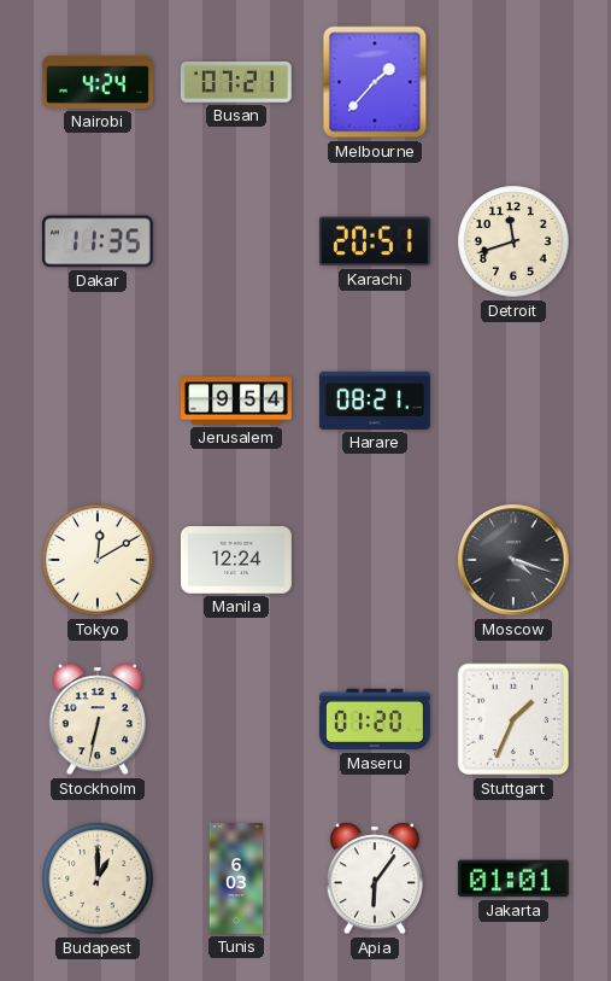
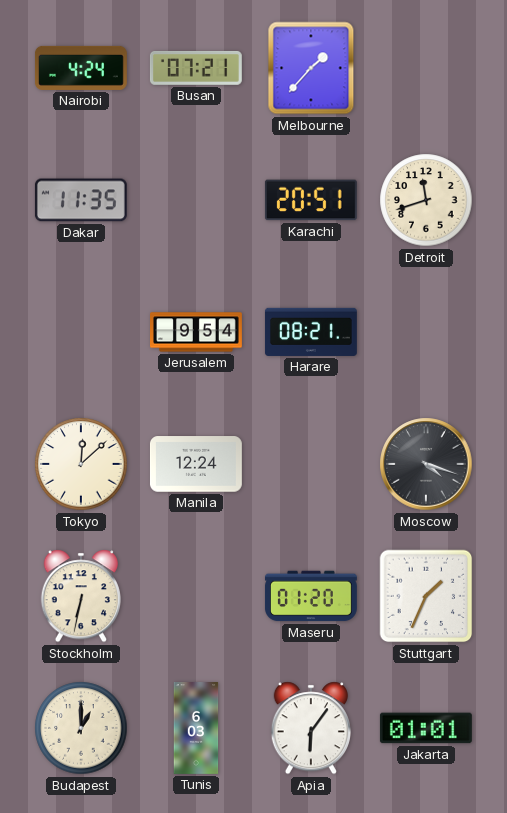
Tokyo: 12:10 -> 12:08
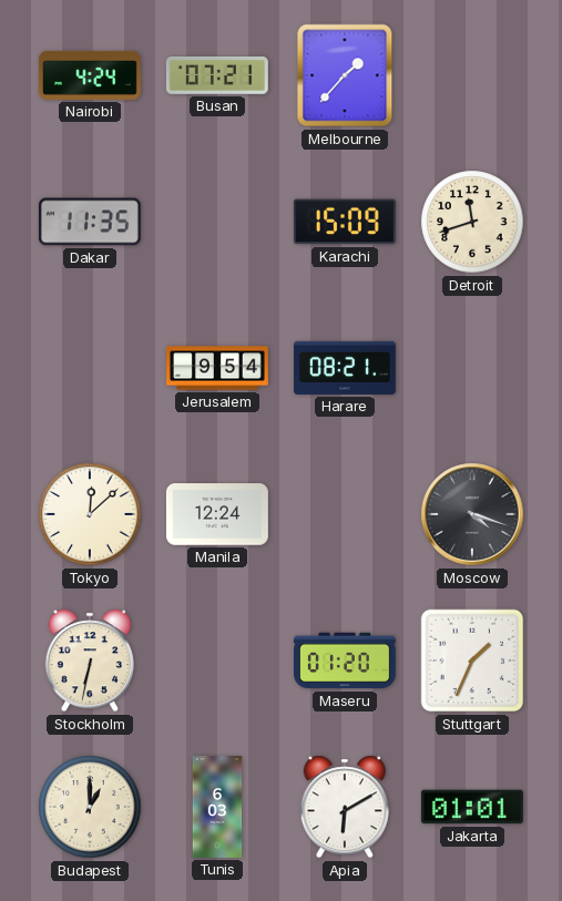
Karachi: 20:51 -> 15:09
Apia: 6:06 -> 6:10
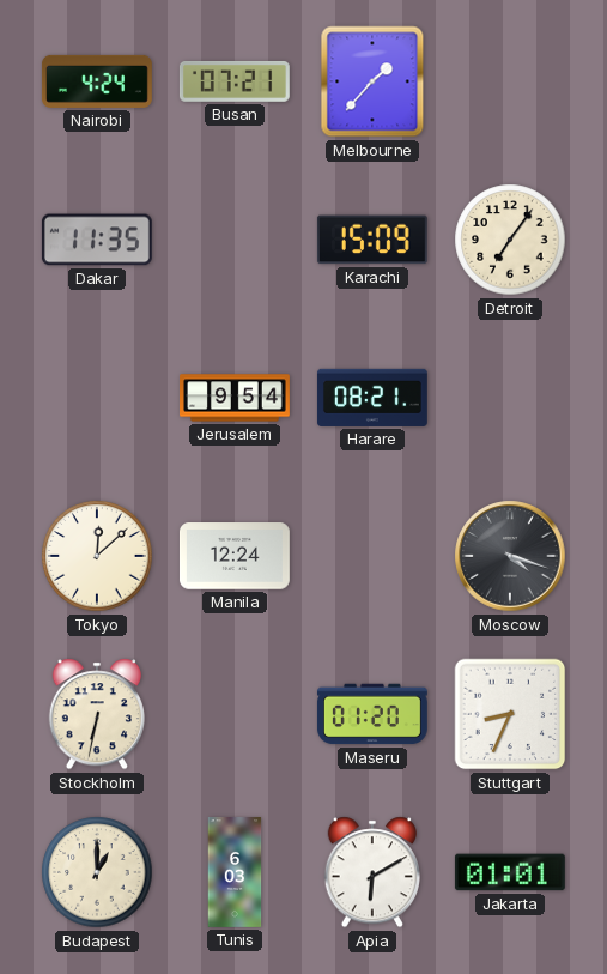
Detroit: 11:42 -> 7:06
Stuttgart: 1:34 -> 8:34
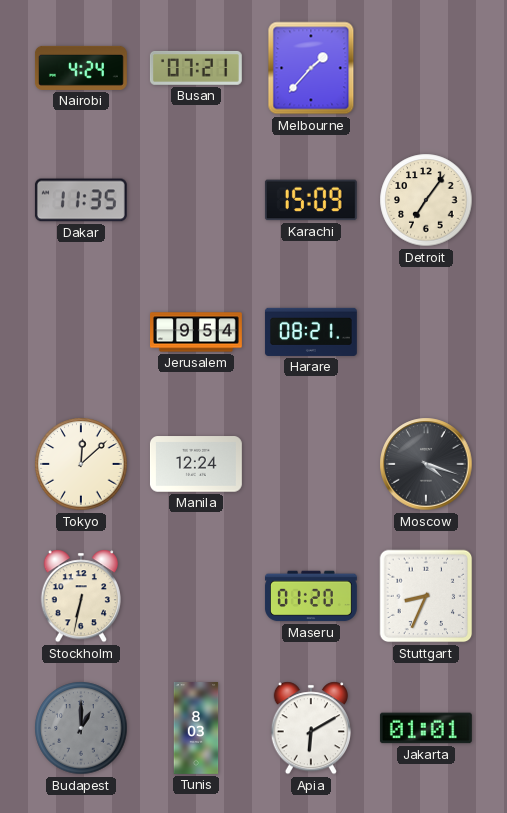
Budapest dial: cream -> grey
Tunis: 6:03 -> 8:03
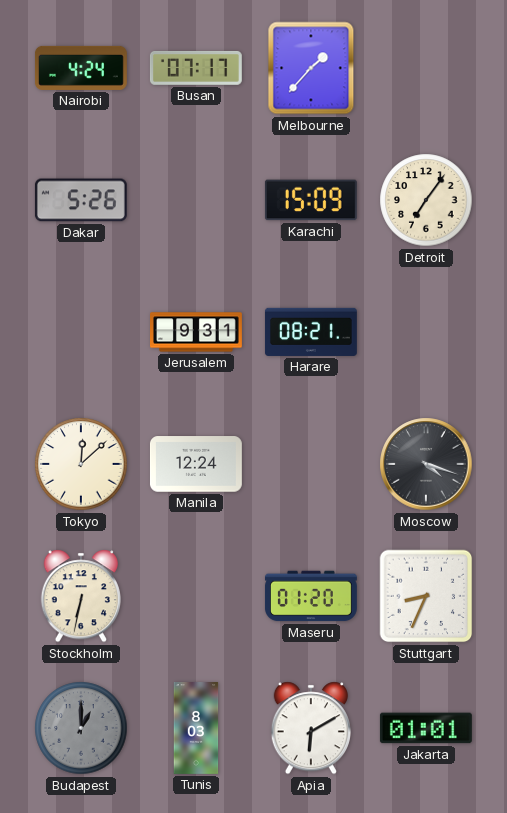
Busan: 07:21 -> 07:17
Dakar: 11:35 -> 5:26
Jerusalem: 9:54 -> 9:31
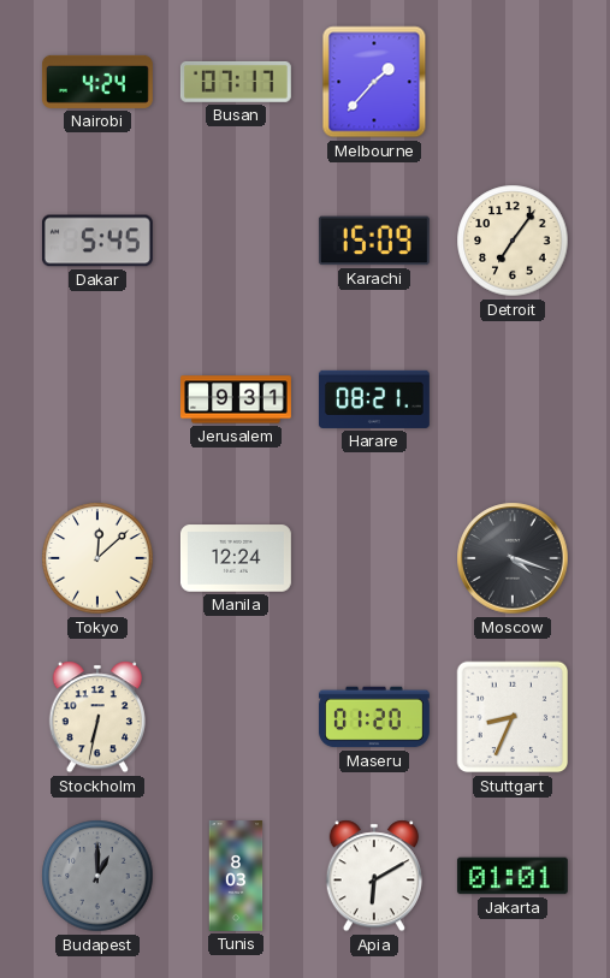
Dakar: 5:26 -> 5:45
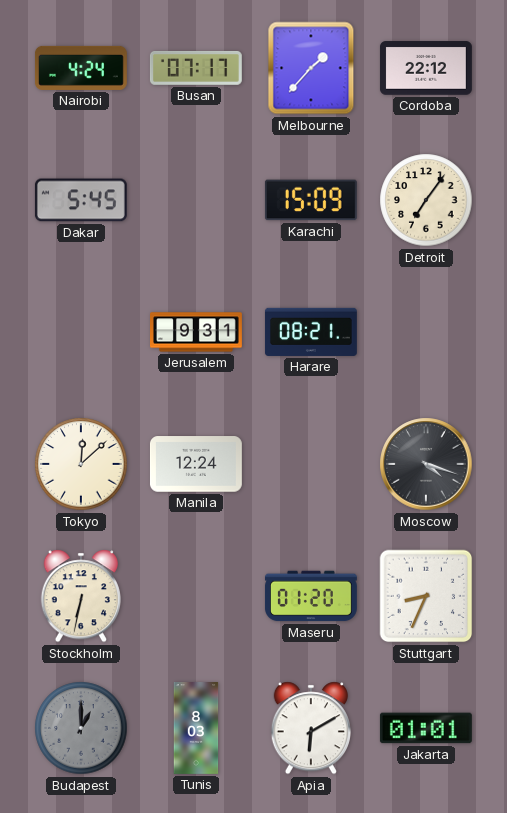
Cordoba: none -> 22:12
